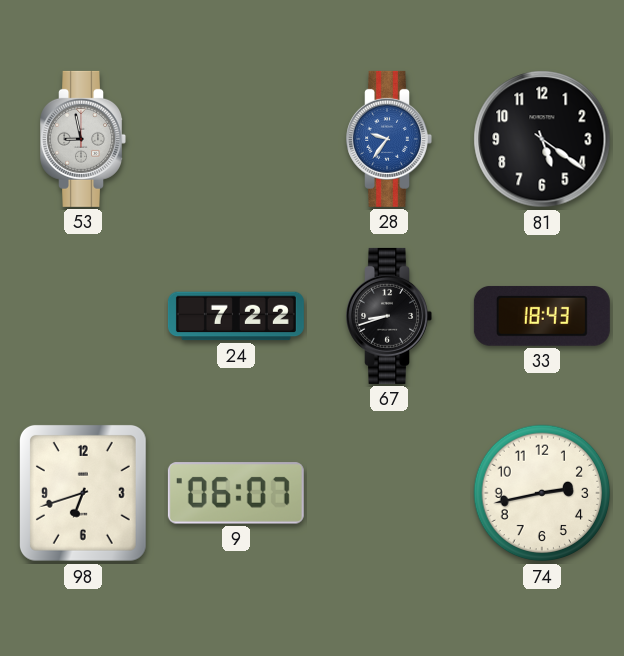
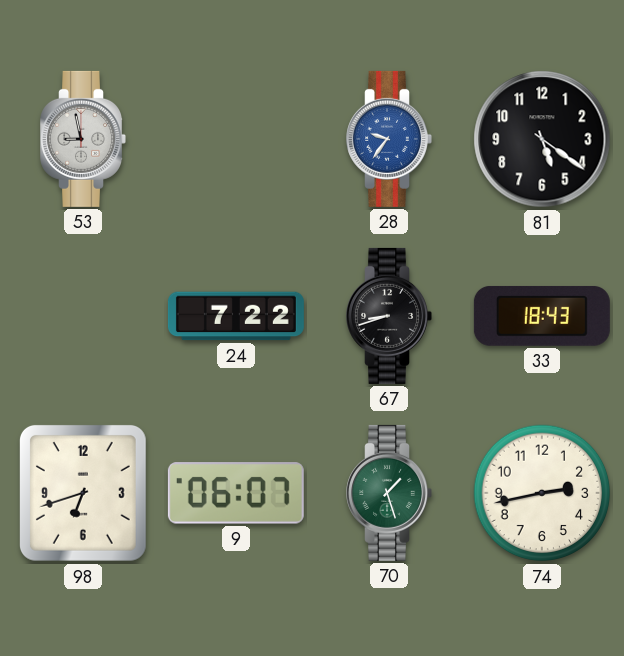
70: none -> 1:27
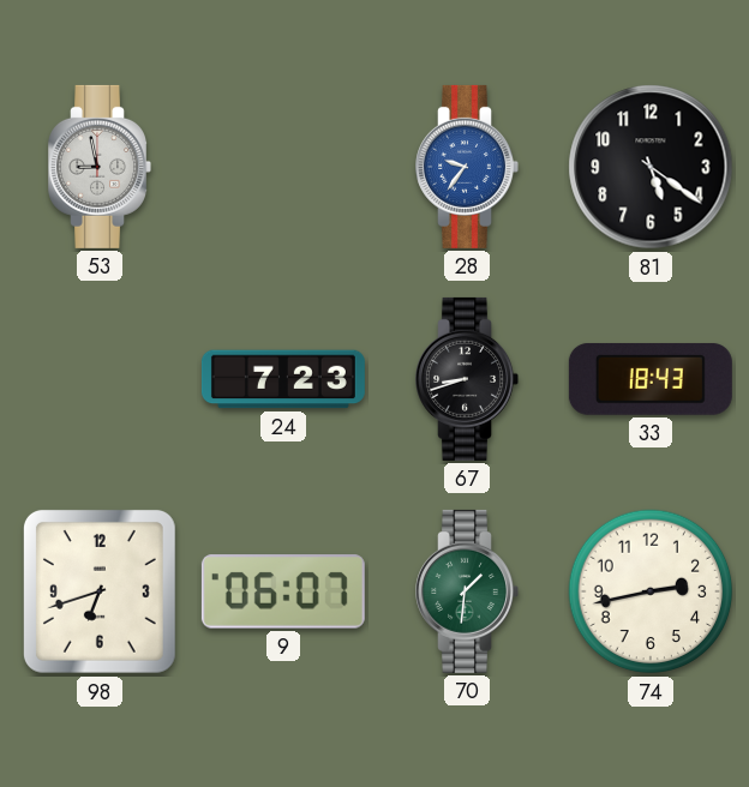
24: 7:22 -> 7:23
70: 1:27 -> 1:31
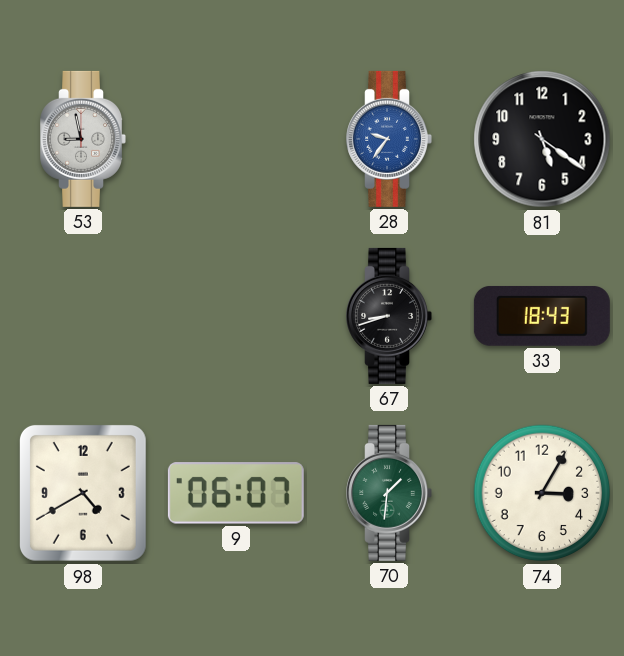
24: 7:23 -> none
98: 6:42 -> 4:40
74: 2:43 -> 3:05
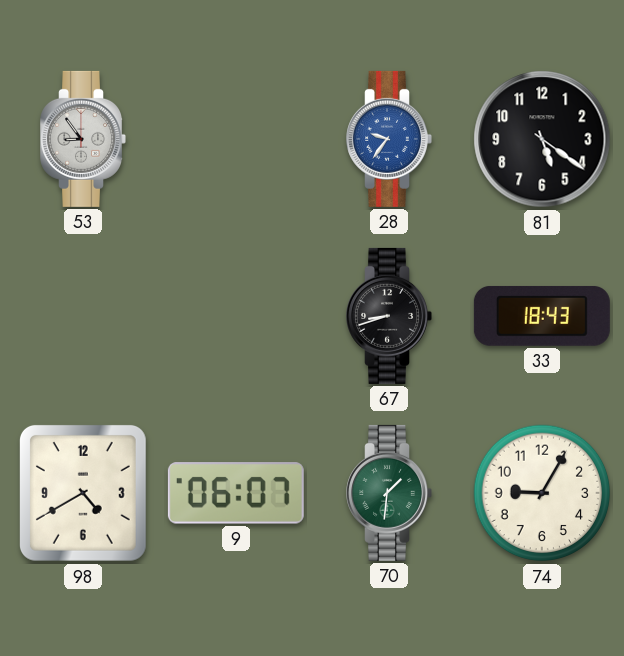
53: 8:58 -> 8:54
74: 3:05 -> 9:05
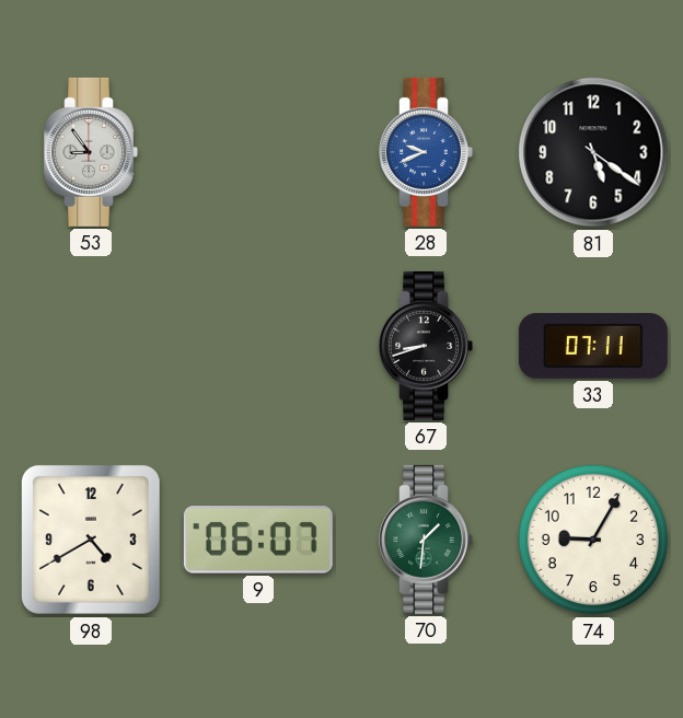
28: 9:36 -> 9:41
33: 18:43 -> 07:11
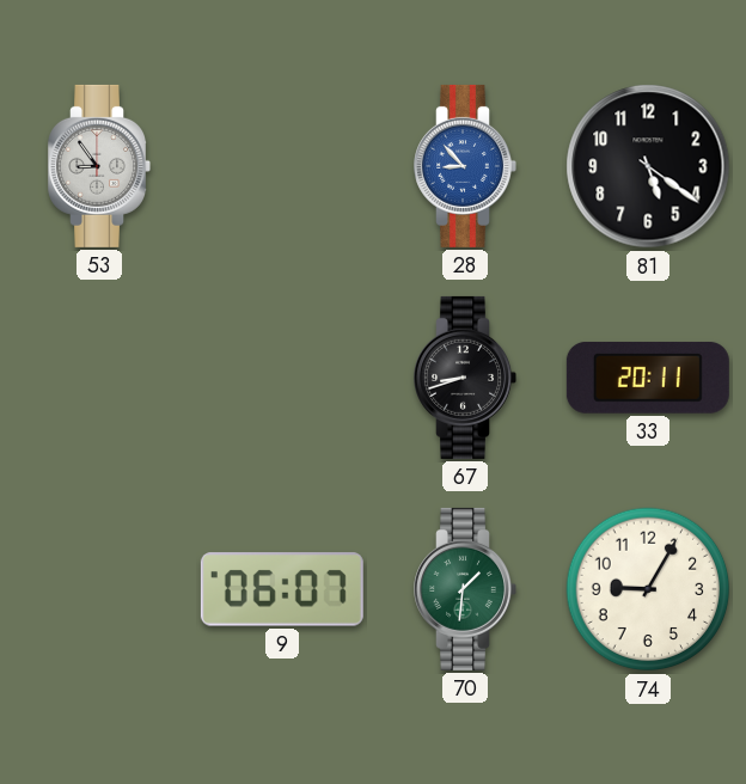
28: 9:41 -> 8:53
33: 07:11 -> 20:11
98: 4:40 -> none
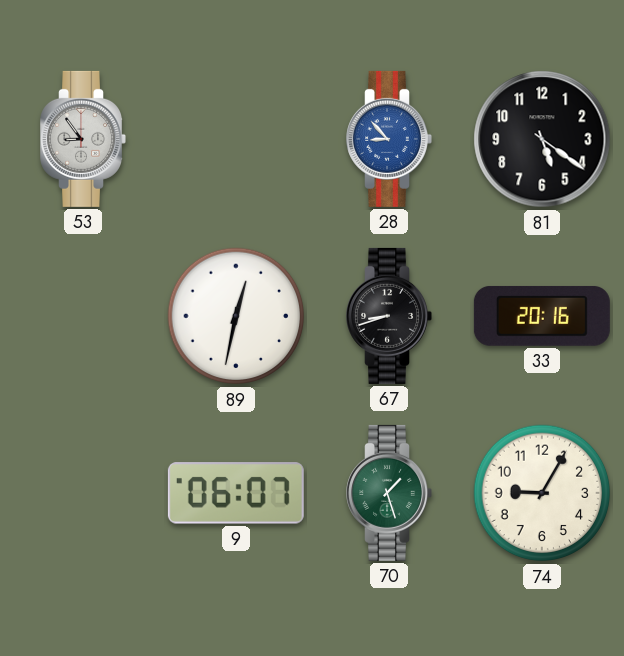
89: none -> 12:32
33: 20:11 -> 20:16
70: 1:31 -> 1:27
